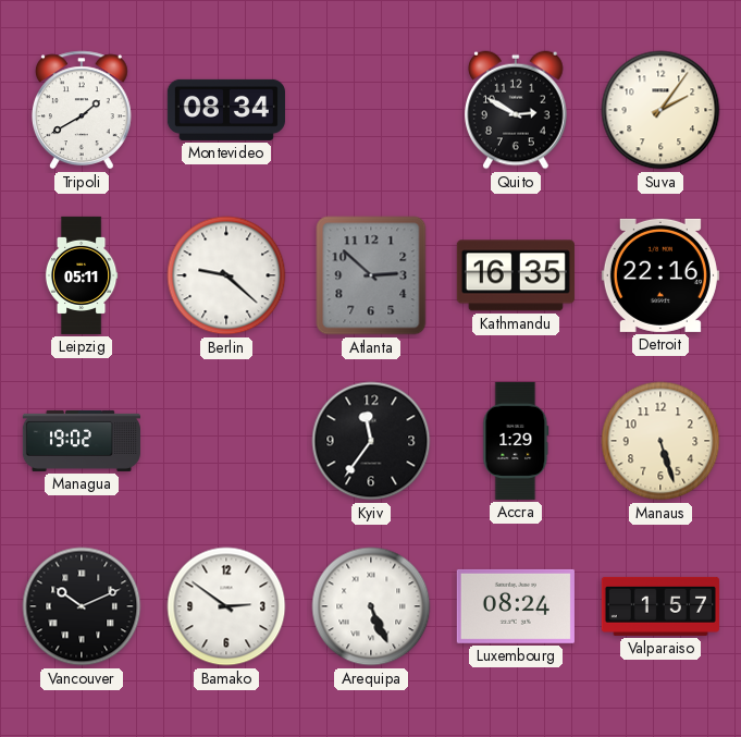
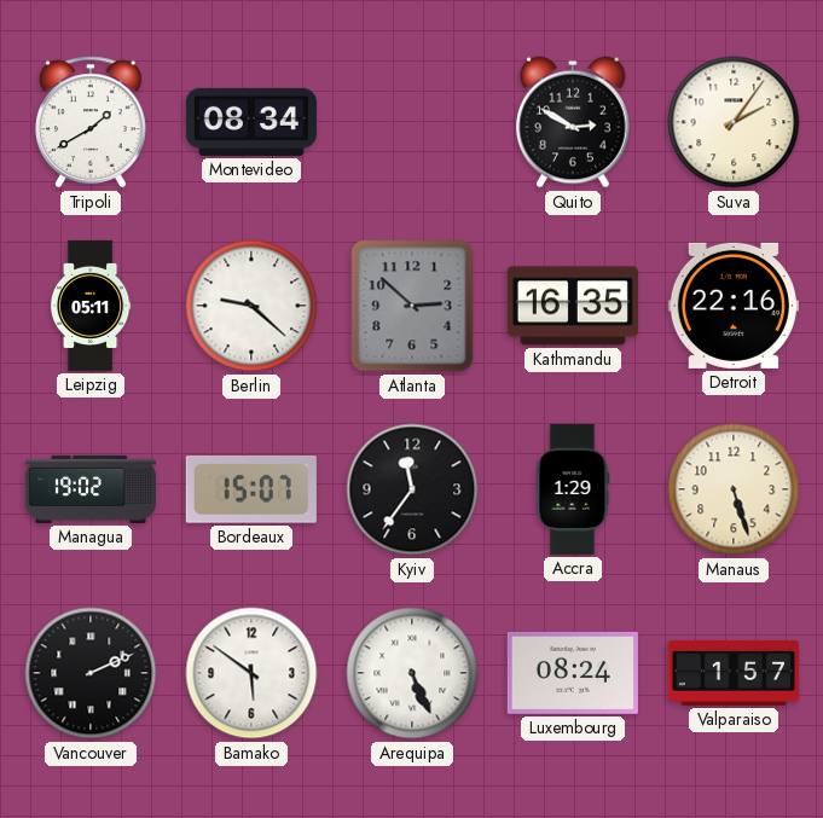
Bordeaux: none -> 15:07
Vancouver: 10:11 -> 2:11
Bamako: 2:51 -> 5:51
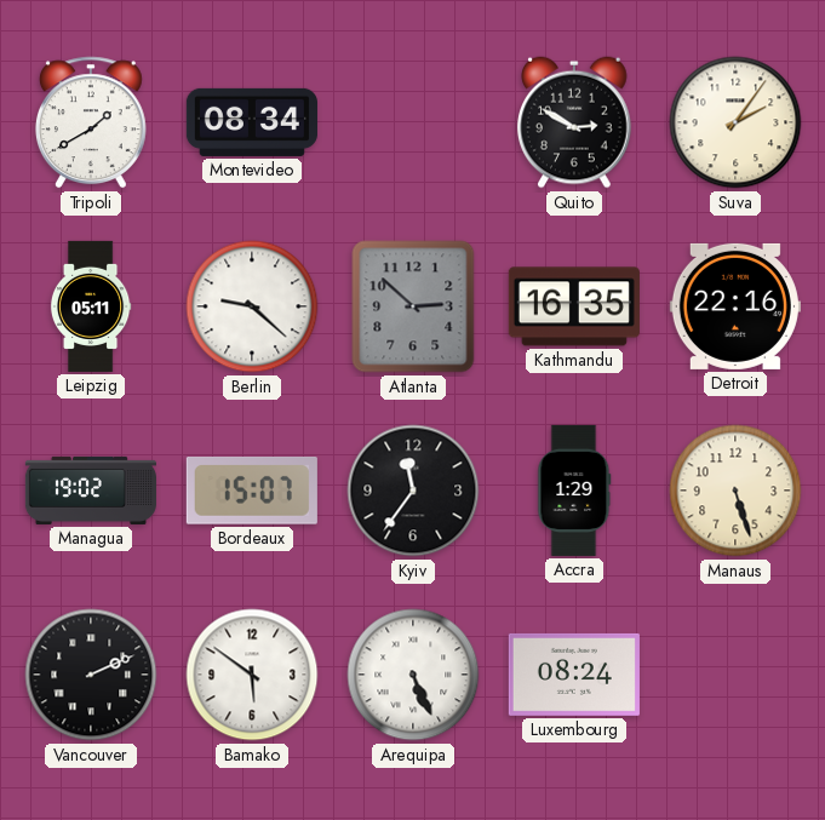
Valparaiso: 1:57 -> none
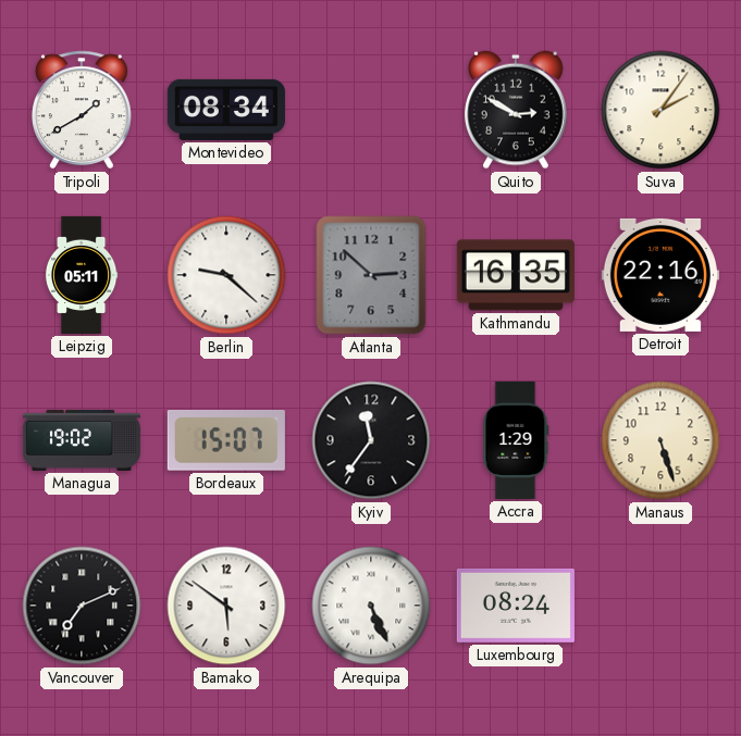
Vancouver: 2:11 -> 7:11
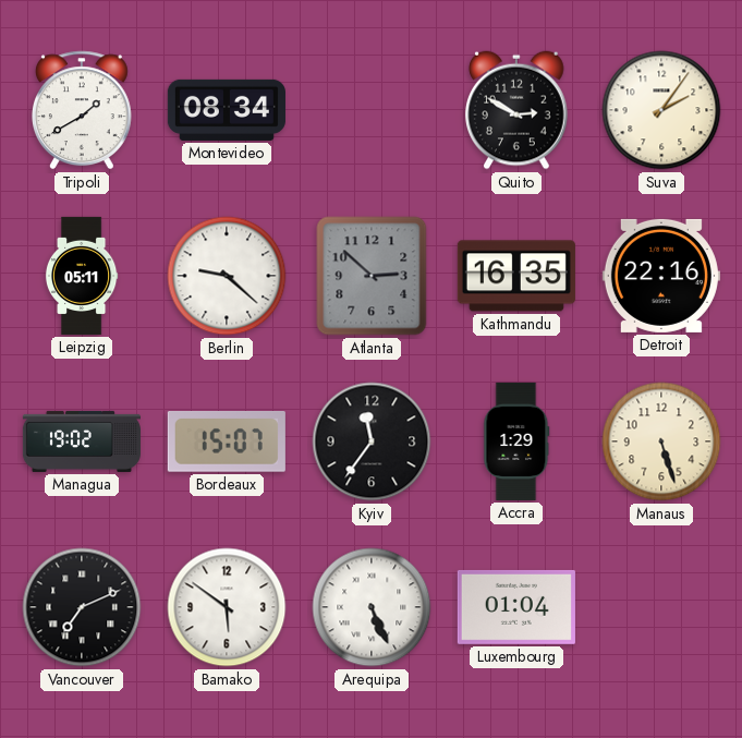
Luxembourg: 08:24 -> 01:04
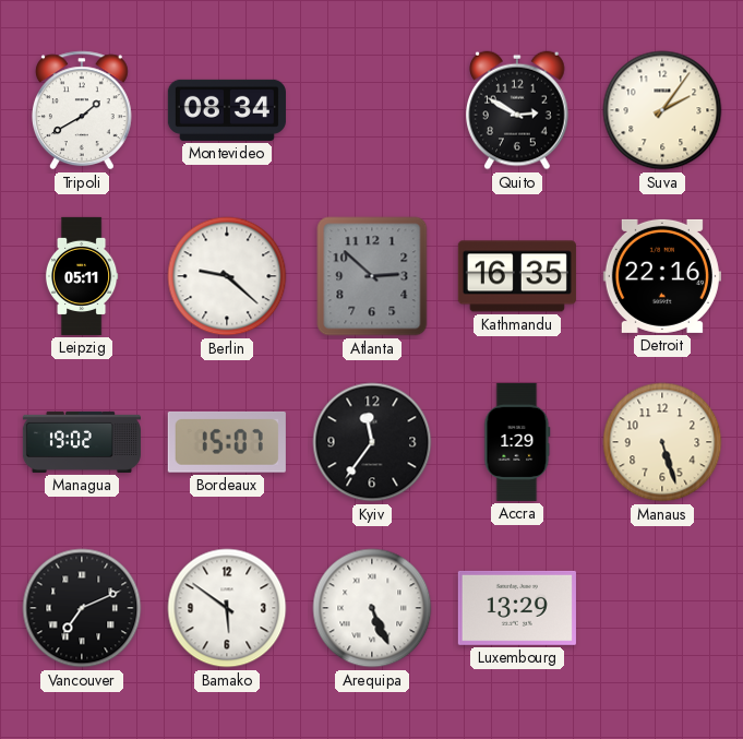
Luxembourg: 01:04 -> 13:29
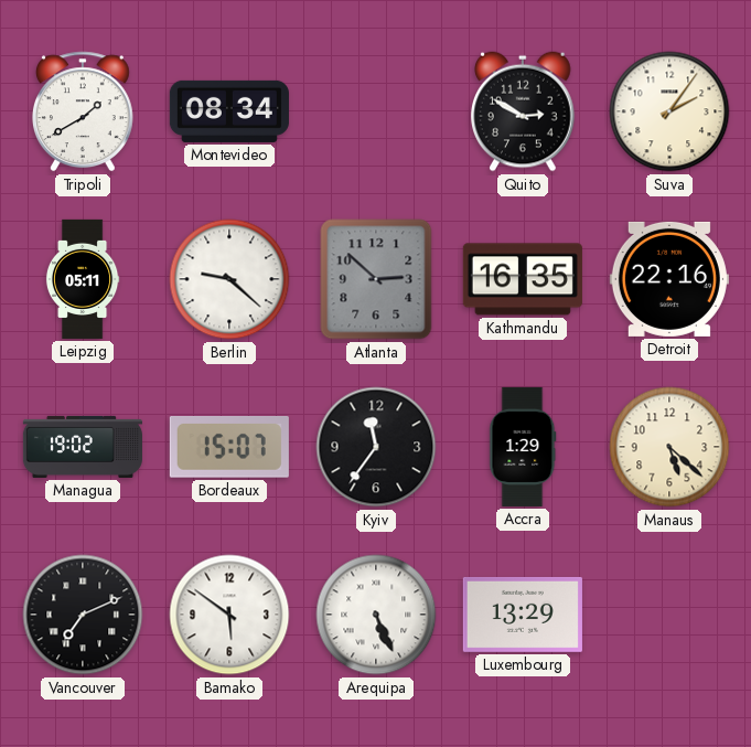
Manaus: 5:27 -> 5:22
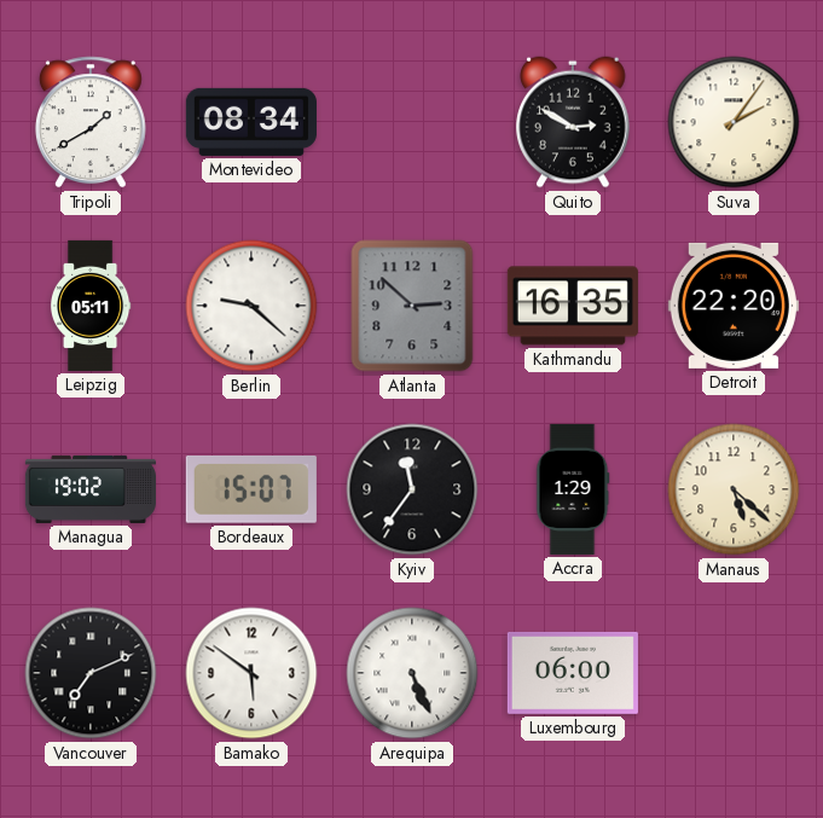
Detroit: 22:16 -> 22:20
Luxembourg: 13:29 -> 06:00
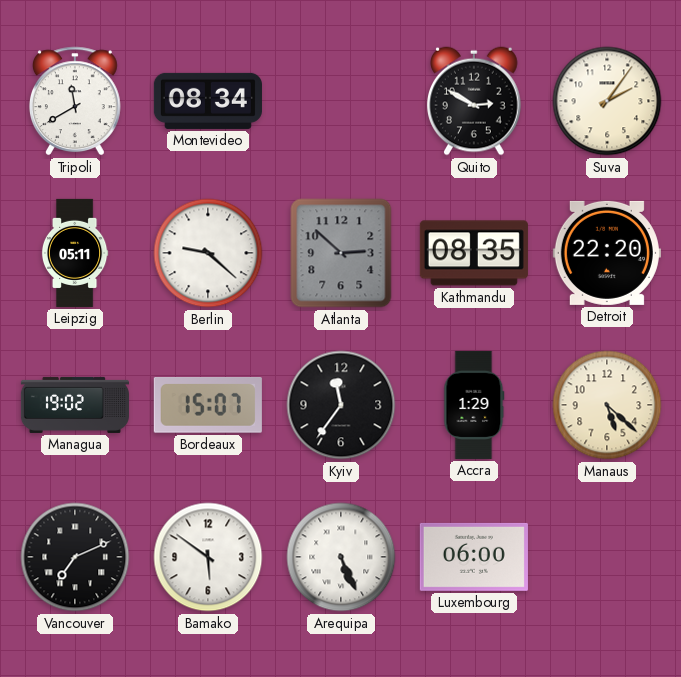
Tripoli: 1:40 -> 11:40
Kathmandu: 16:35 -> 08:35
